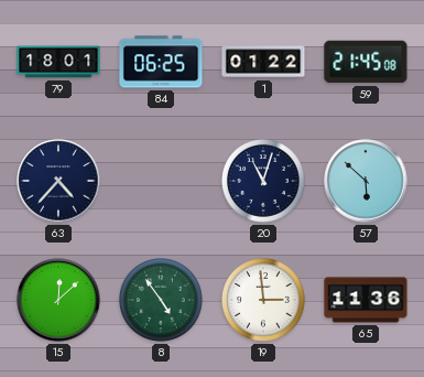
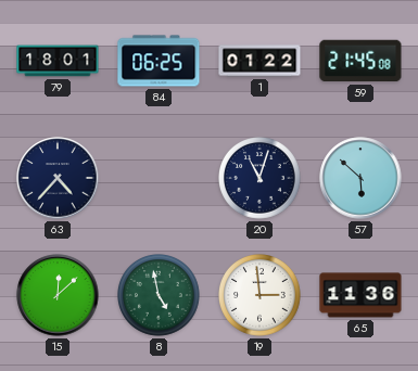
8: 4:54 -> 4:58
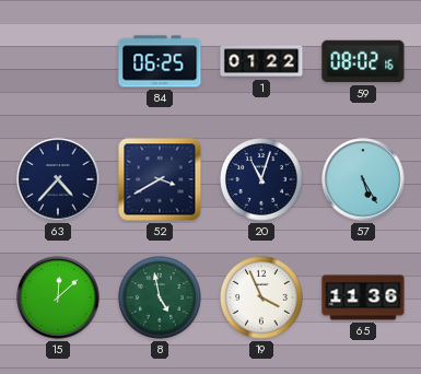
79: 18:01 -> none
59: 21:45 -> 08:02
52: none -> 3:40
57: 5:52 -> 5:25
19: 2:59 -> 3:56
